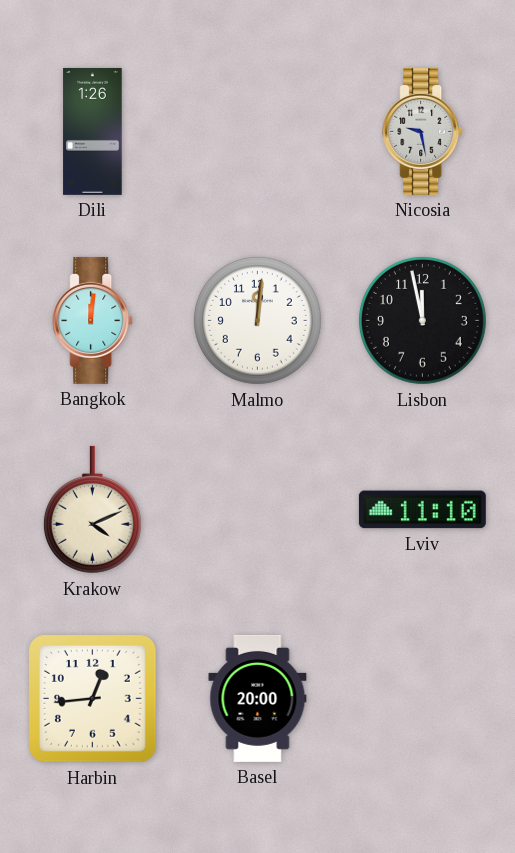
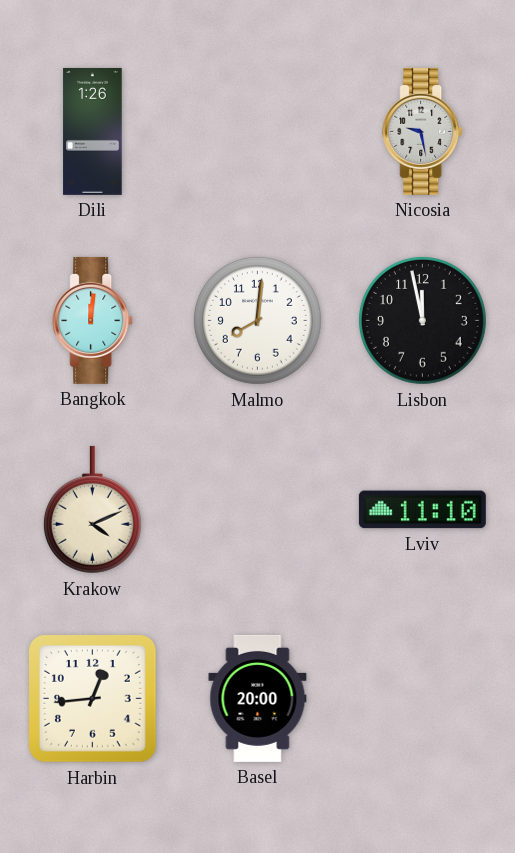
Malmo: 12:01 -> 8:01
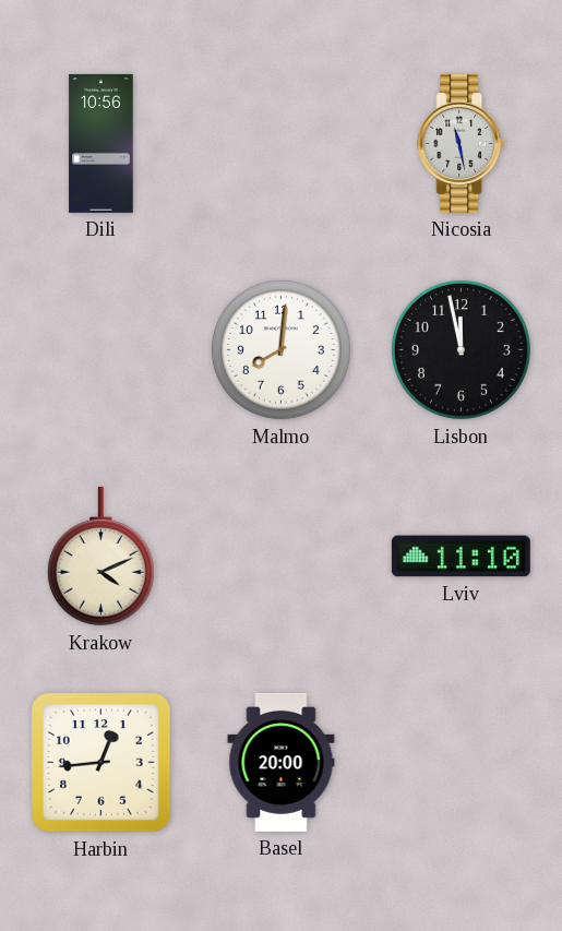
Dili: 1:26 -> 10:56
Nicosia: 9:28 -> 11:28
Bangkok: 12:01 -> none
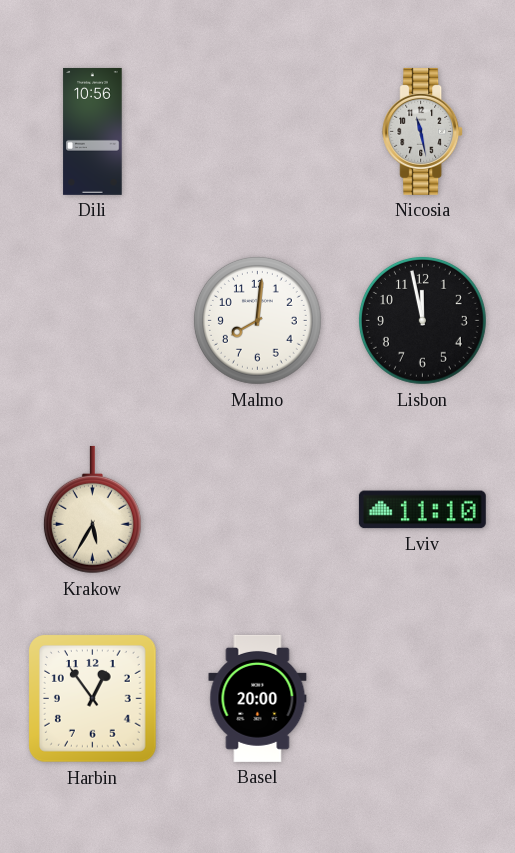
Krakow: 4:11 -> 5:35
Harbin: 12:44 -> 12:54
